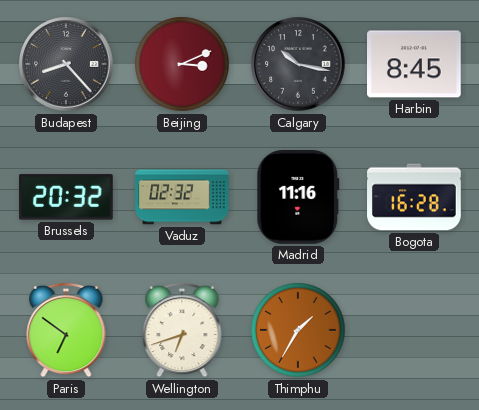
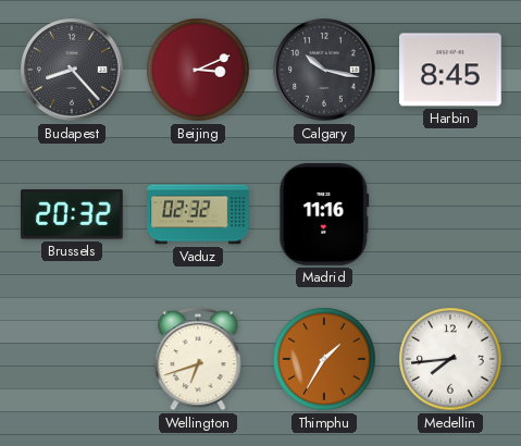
Bogota: 16:28 -> none
Paris: 6:51 -> none
Medellin: none -> 7:44
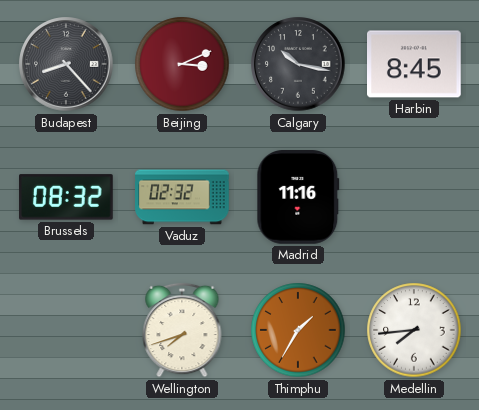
Brussels: 20:32 -> 08:32
Wellington: 6:42 -> 7:42
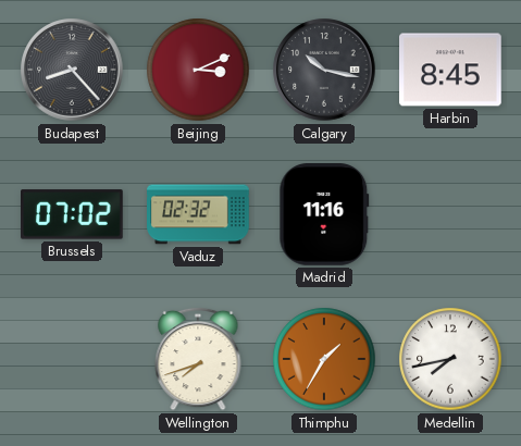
Brussels: 08:32 -> 07:02
Medellin: 7:44 -> 7:43
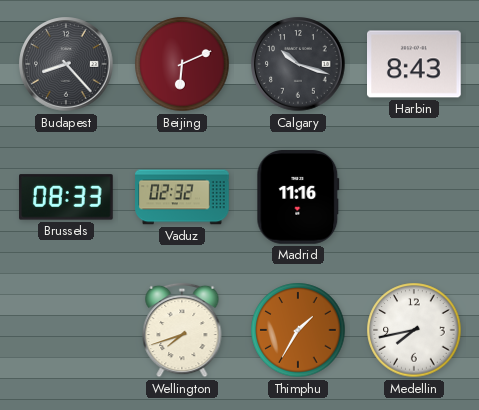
Beijing: 3:11 -> 6:11
Calgary: 10:17 -> 10:18
Harbin: 8:45 -> 8:43
Brussels: 07:02 -> 08:33
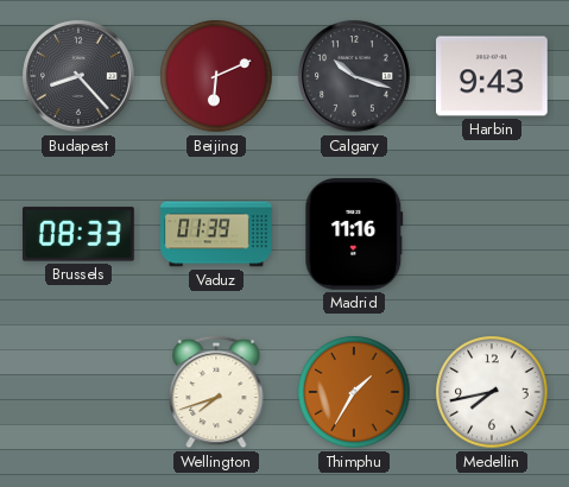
Harbin: 8:43 -> 9:43
Vaduz: 02:32 -> 01:39
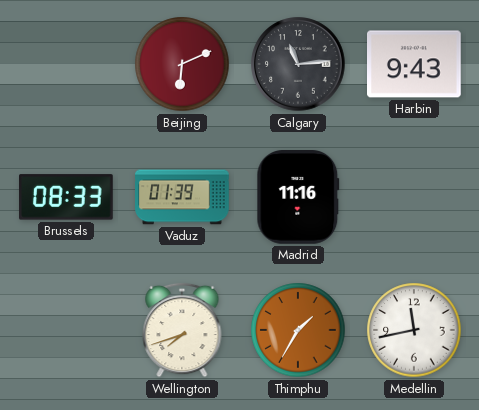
Budapest: 8:23 -> none
Calgary: 10:18 -> 11:14
Medellin: 7:43 -> 11:43
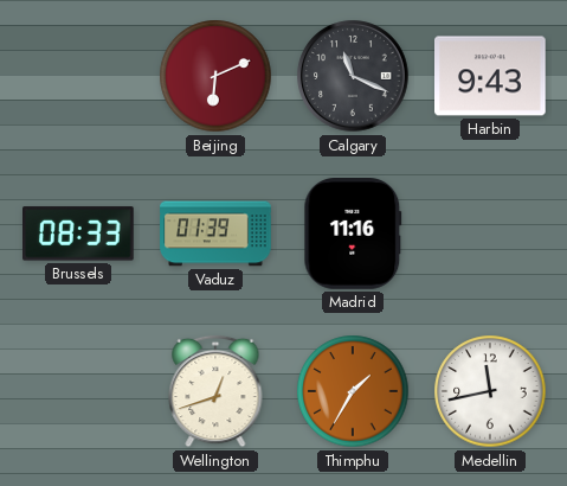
Calgary: 11:14 -> 11:19
Wellington: 7:42 -> 12:42
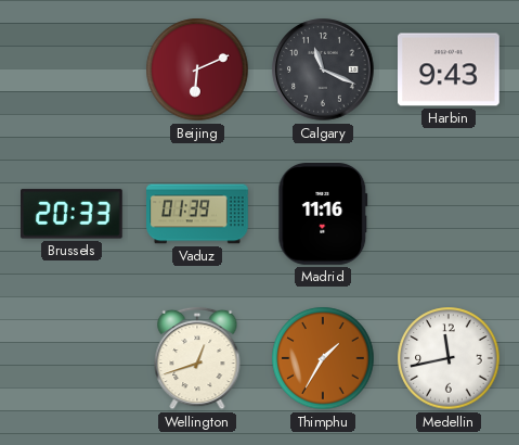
Brussels: 08:33 -> 20:33
